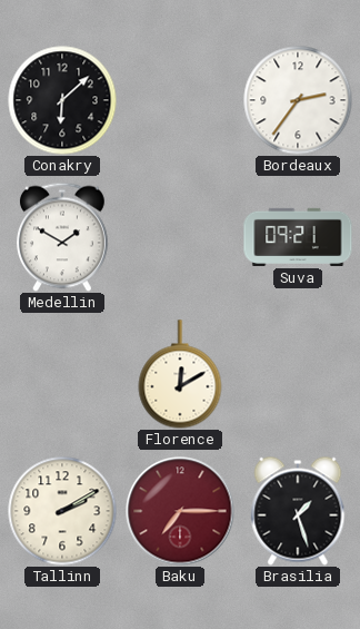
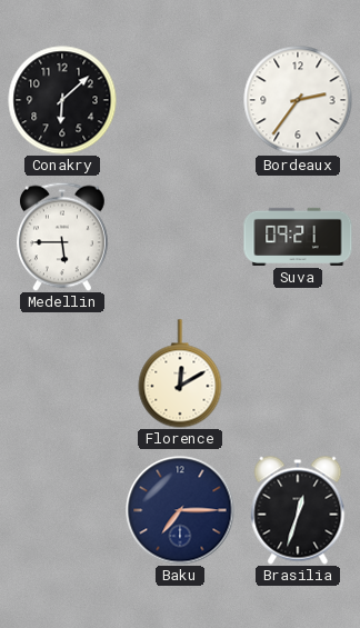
Medellin: 1:50 -> 5:45
Tallinn: 2:10 -> none
Baku dial: burgundy -> navy
Brasilia: 1:27 -> 12:33
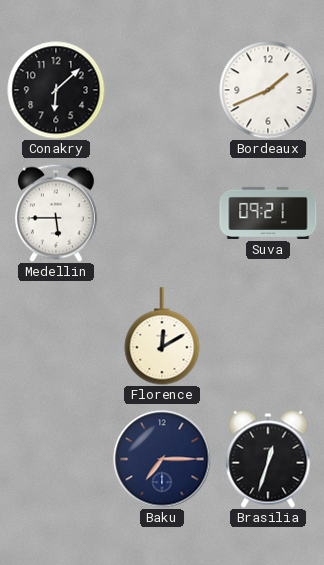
Bordeaux: 2:36 -> 1:41
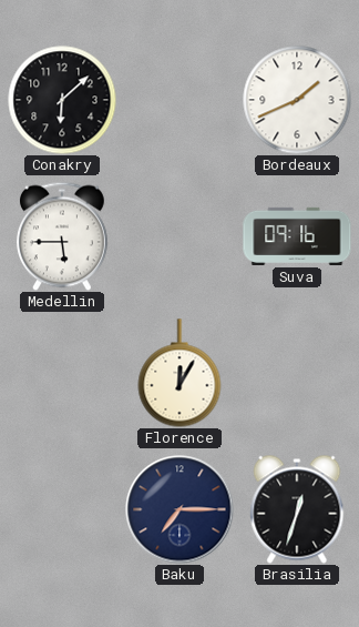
Suva: 09:21 -> 09:16
Florence: 12:10 -> 12:05
